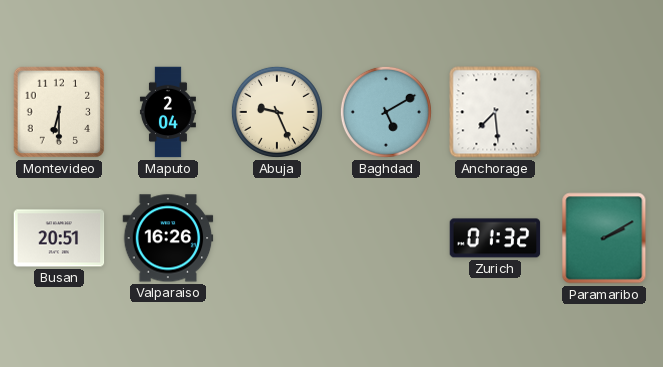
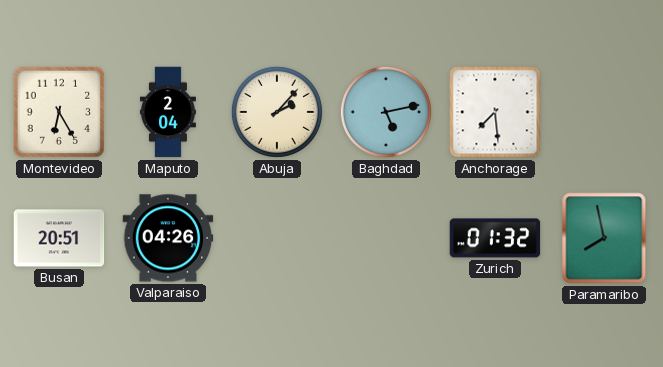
Montevideo: 6:30 -> 6:25
Abuja: 9:26 -> 2:07
Baghdad: 5:10 -> 5:13
Valparaiso: 16:26 -> 04:26
Paramaribo: 2:10 -> 7:58
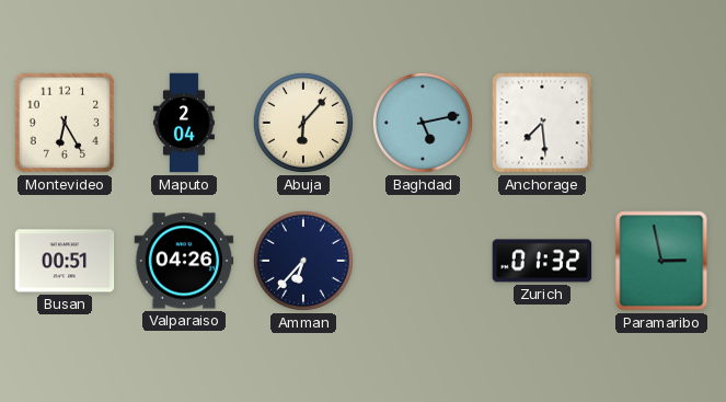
Abuja: 2:07 -> 6:07
Busan: 20:51 -> 00:51
Amman: none -> 6:37
Paramaribo: 7:58 -> 2:58
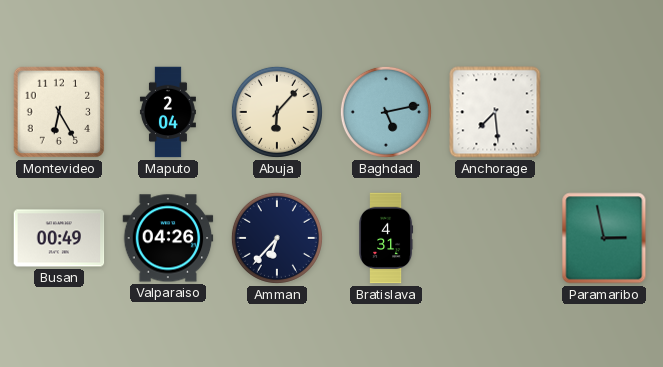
Busan: 00:51 -> 00:49
Bratislava: none -> 4:31
Zurich: 01:32 -> none
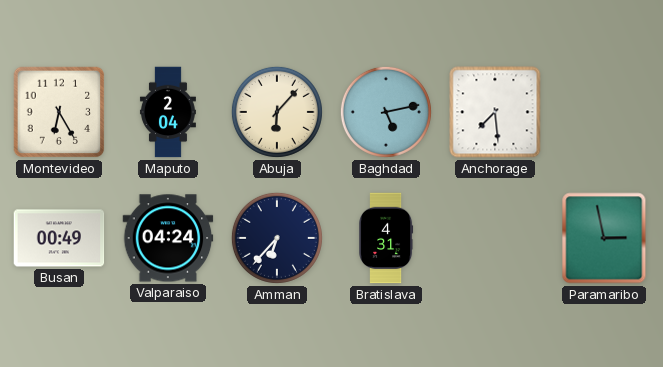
Valparaiso: 04:26 -> 04:24
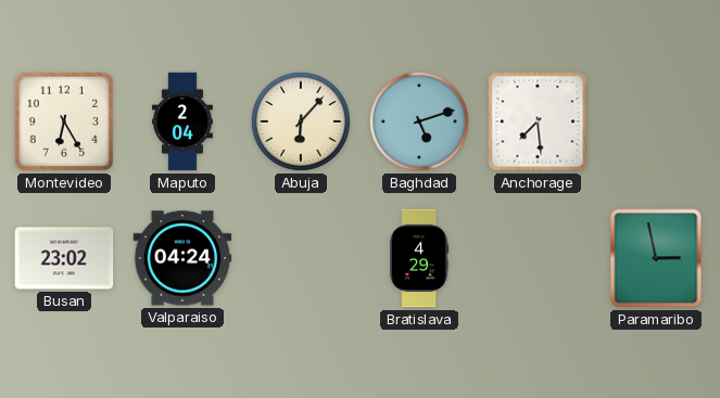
Baghdad: 5:13 -> 5:12
Busan: 00:49 -> 23:02
Amman: 6:37 -> none
Bratislava: 4:31 -> 4:29
